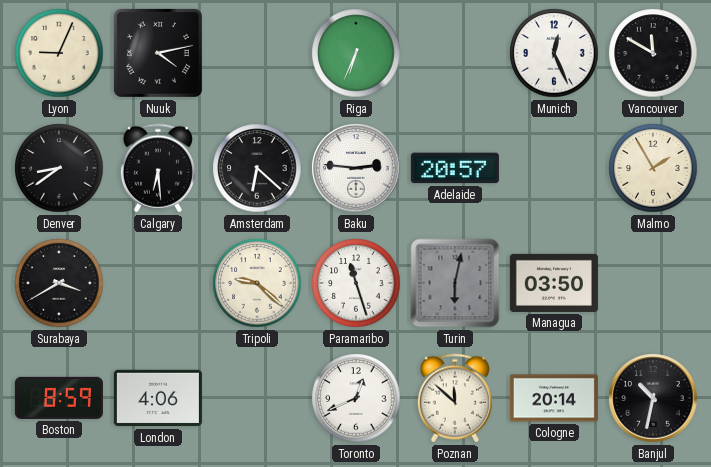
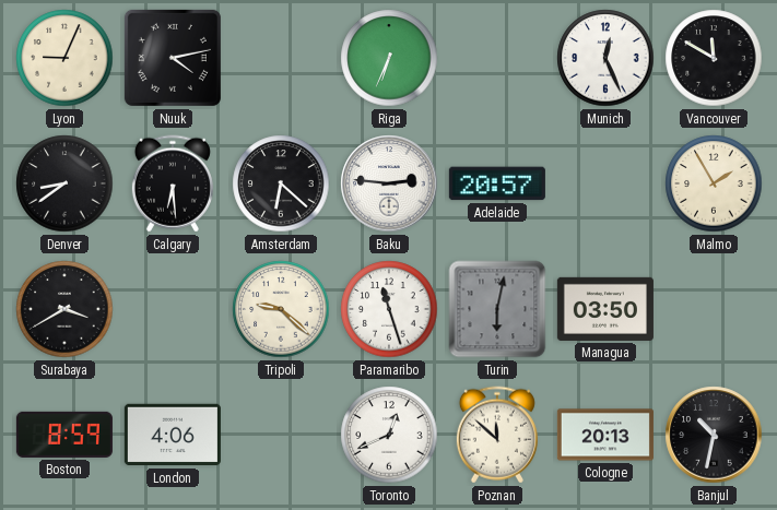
Cologne: 20:14 -> 20:13
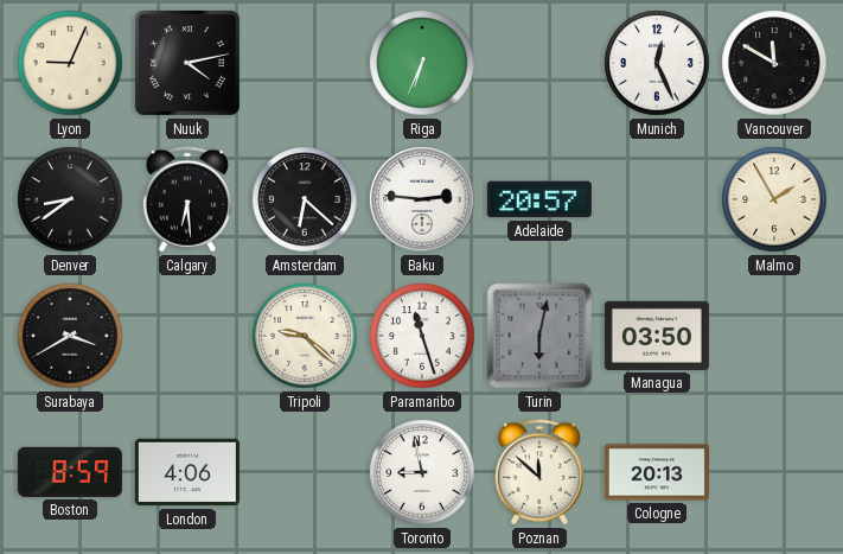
Toronto: 12:41 -> 8:58
Banjul: 10:32 -> none
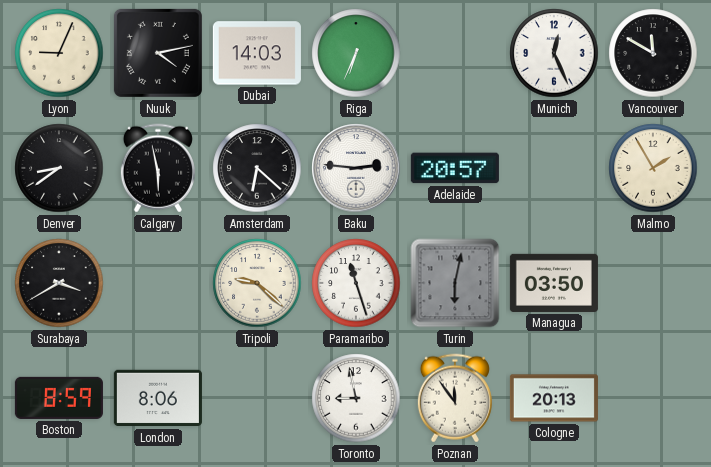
Dubai: none -> 14:03
Calgary: 6:29 -> 5:58
London: 4:06 -> 8:06
Poznan: 11:52 -> 11:54
